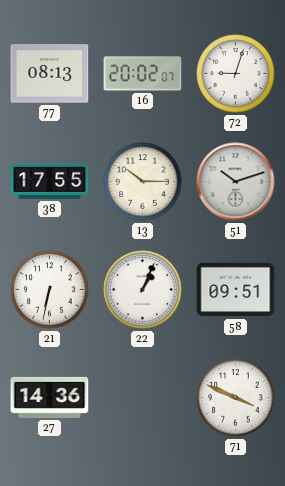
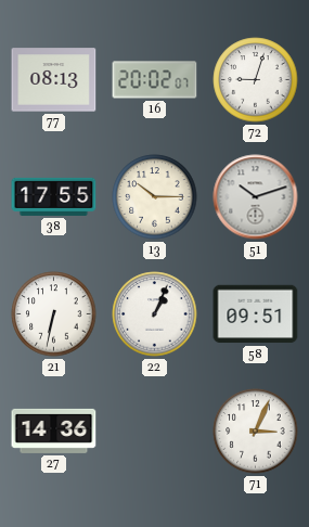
71: 3:49 -> 3:04
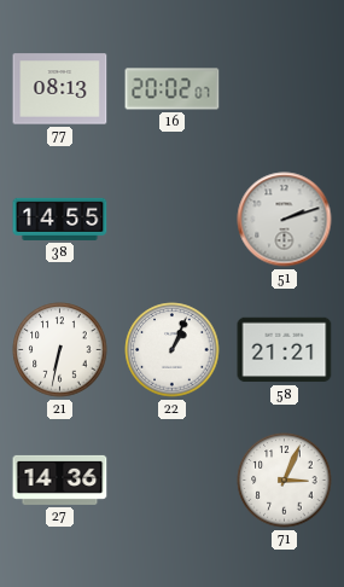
72: 9:03 -> none
38: 17:55 -> 14:55
13: 10:15 -> none
51: 10:12 -> 2:12
58: 09:51 -> 21:21
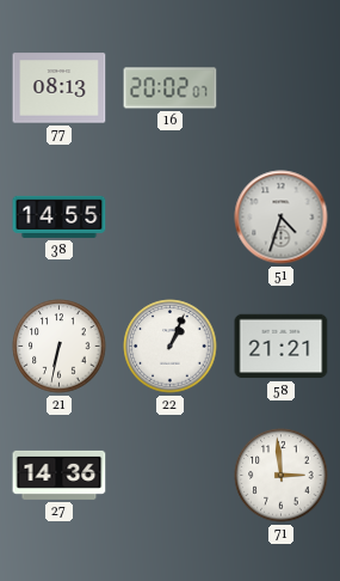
51: 2:12 -> 4:33
71: 3:04 -> 2:59
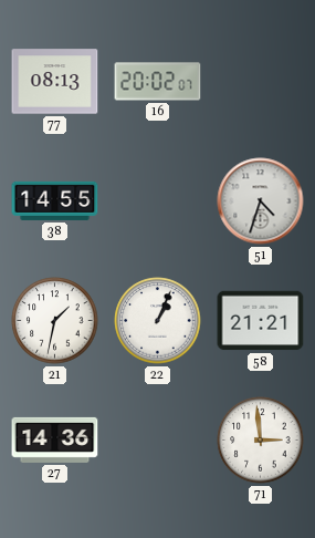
21: 6:32 -> 1:32
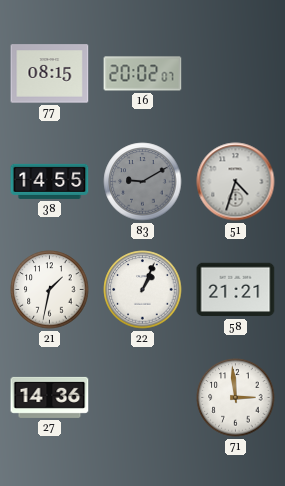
77: 08:13 -> 08:15
83: none -> 9:10
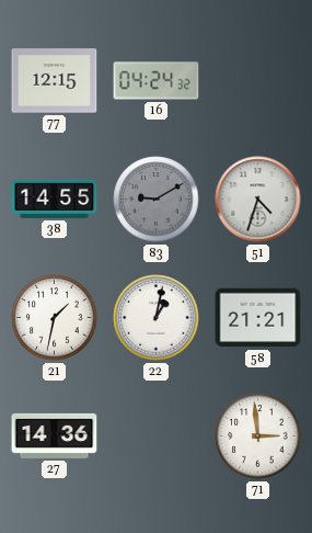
77: 08:15 -> 12:15
16: 20:02 -> 04:24
22: 1:04 -> 1:02
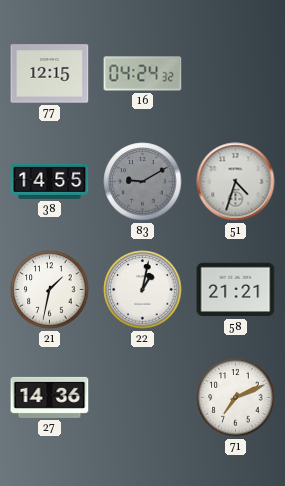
71: 2:59 -> 7:11
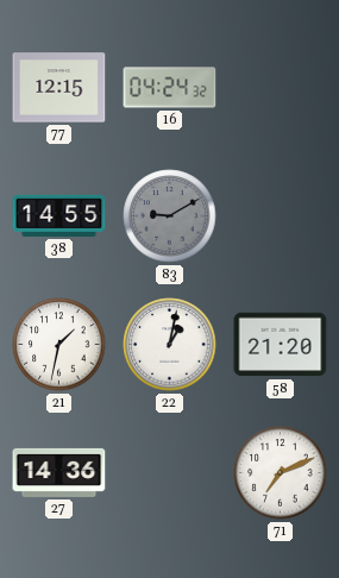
51: 4:33 -> none
58: 21:21 -> 21:20
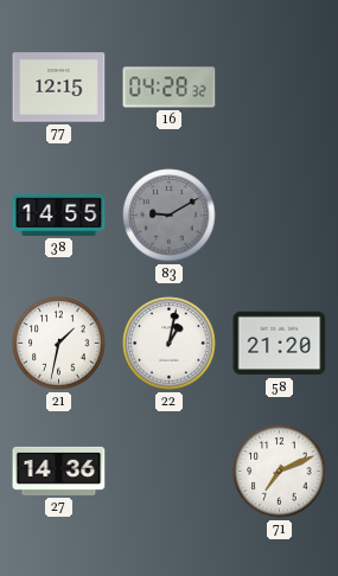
16: 04:24 -> 04:28
